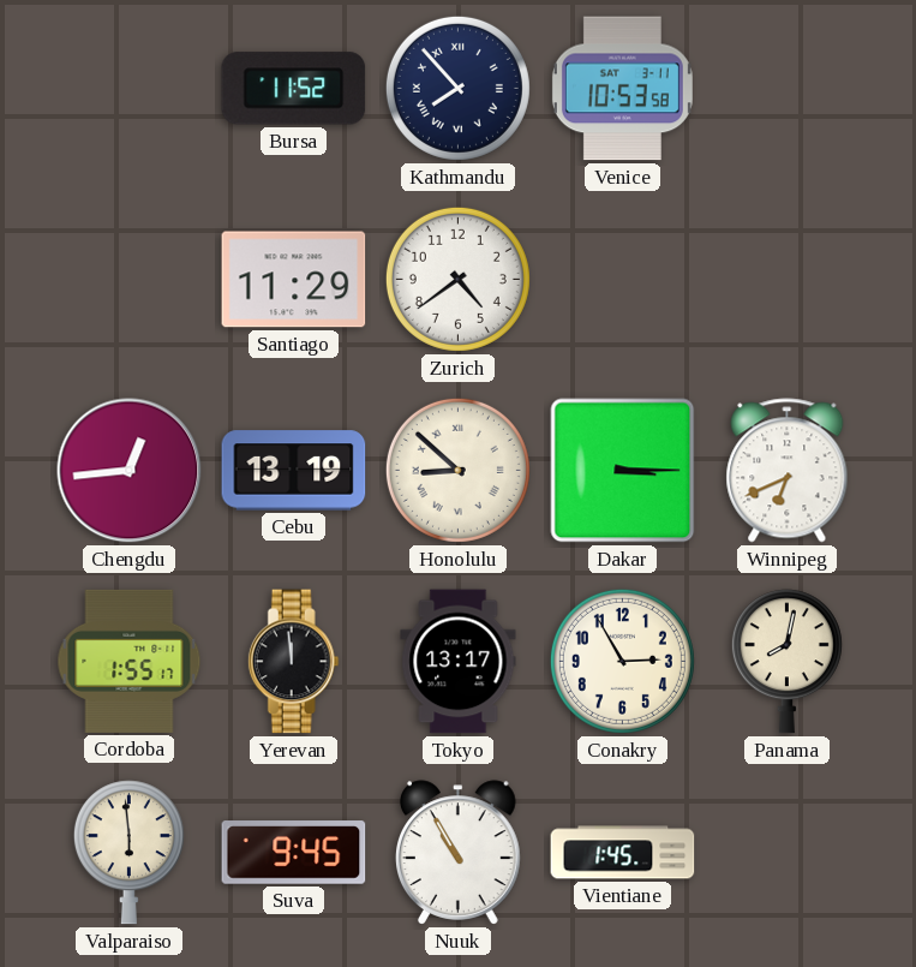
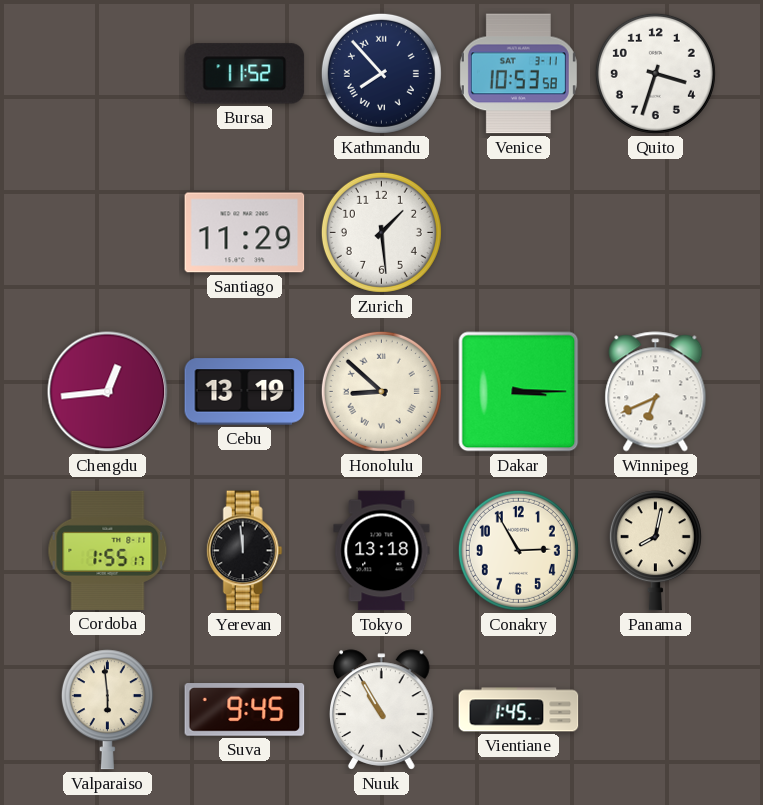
Quito: none -> 3:33
Zurich: 4:39 -> 1:29
Tokyo: 13:17 -> 13:18
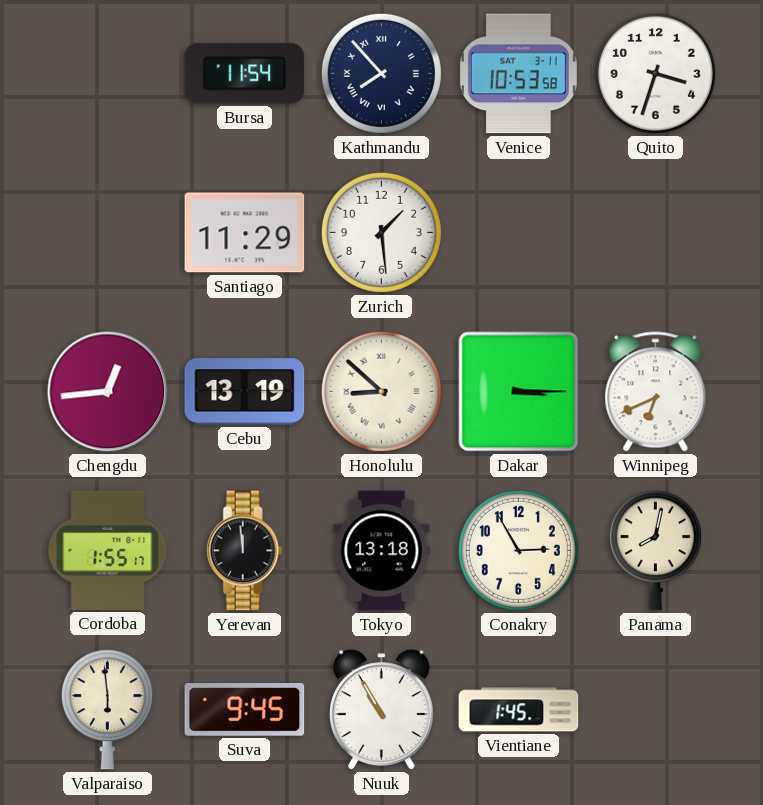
Bursa: 11:52 -> 11:54
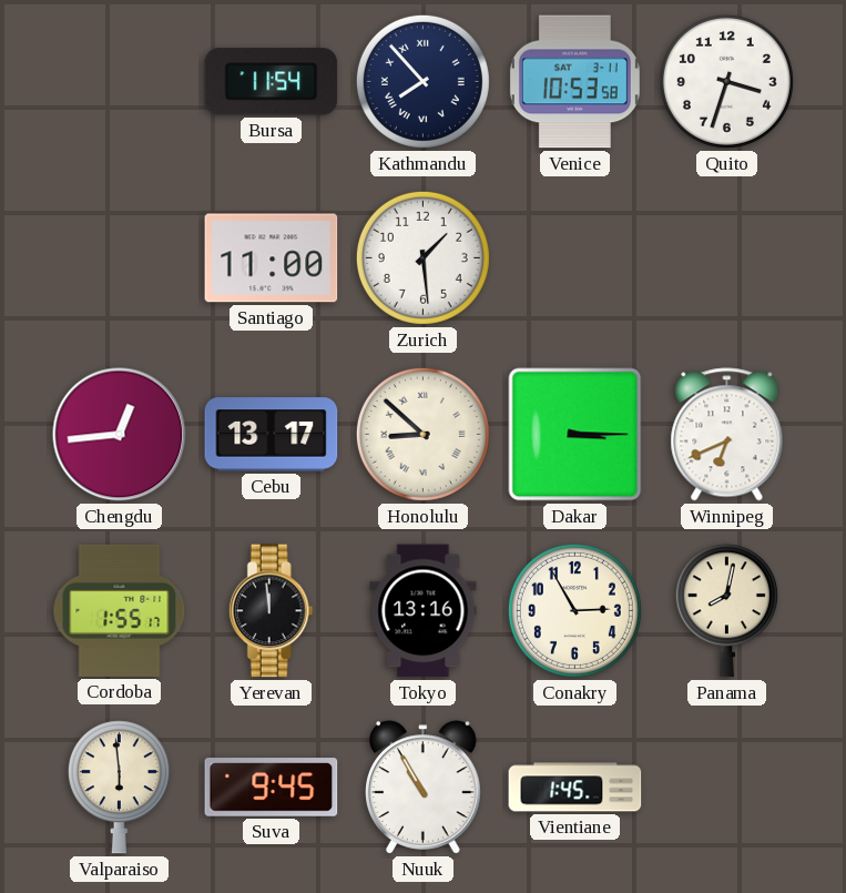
Santiago: 11:29 -> 11:00
Cebu: 13:19 -> 13:17
Tokyo: 13:18 -> 13:16
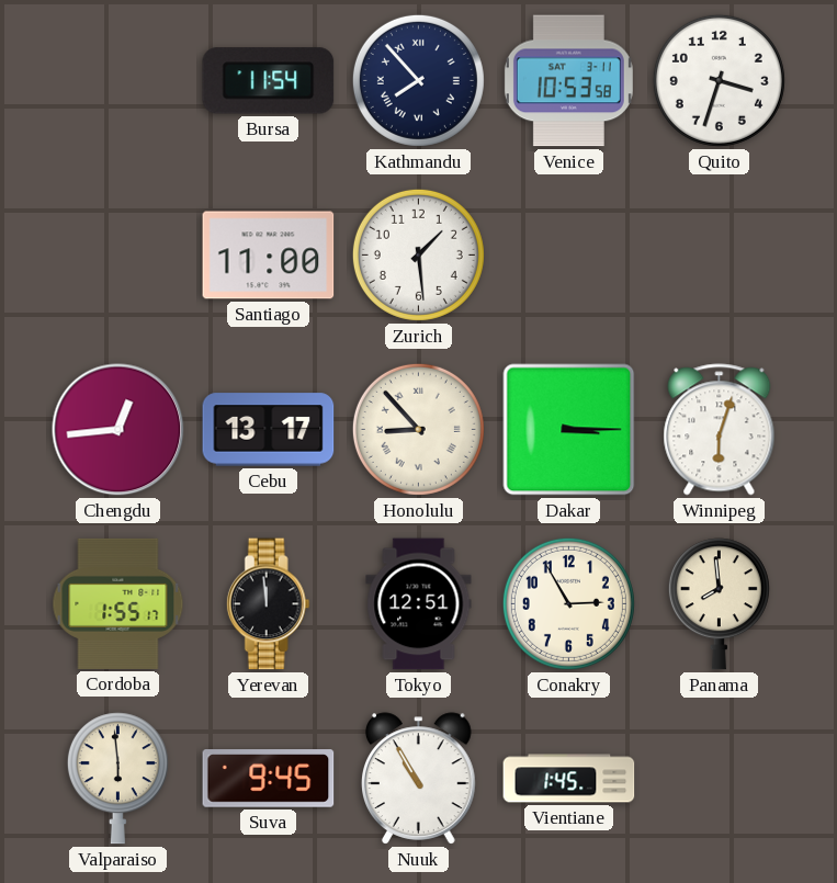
Honolulu: 8:52 -> 8:53
Winnipeg: 6:41 -> 6:03
Tokyo: 13:16 -> 12:51
Panama: 8:02 -> 7:59
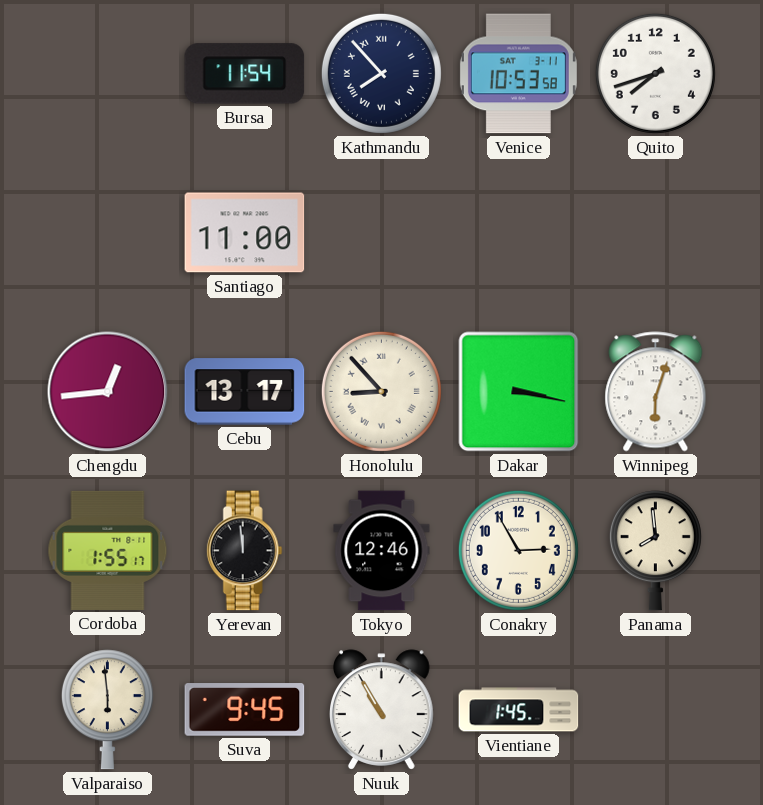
Quito: 3:33 -> 7:42
Zurich: 1:29 -> none
Dakar: 3:15 -> 3:17
Tokyo: 12:51 -> 12:46
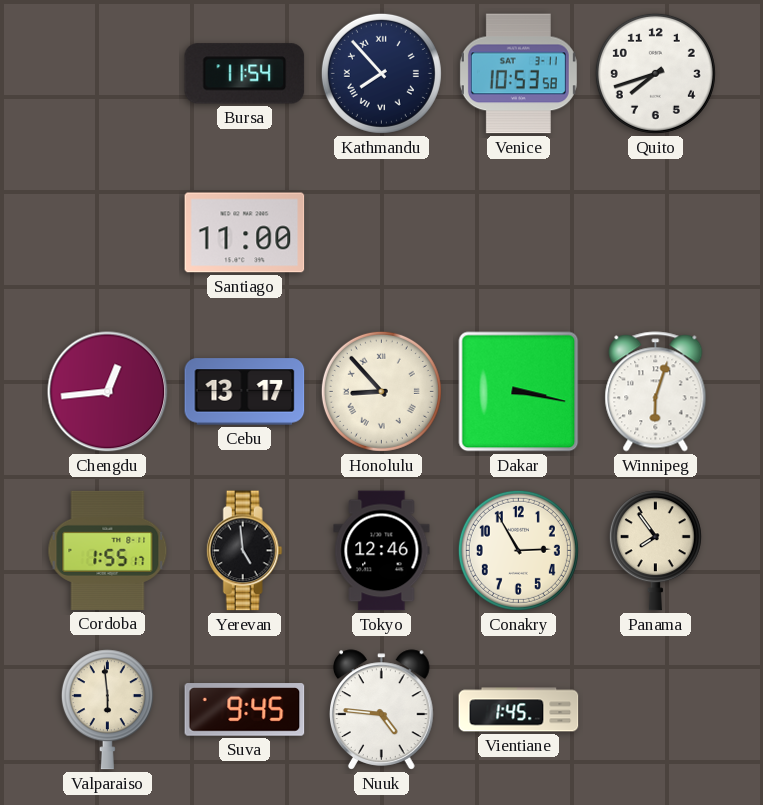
Yerevan: 11:59 -> 4:59
Panama: 7:59 -> 7:54
Nuuk: 10:55 -> 4:46
